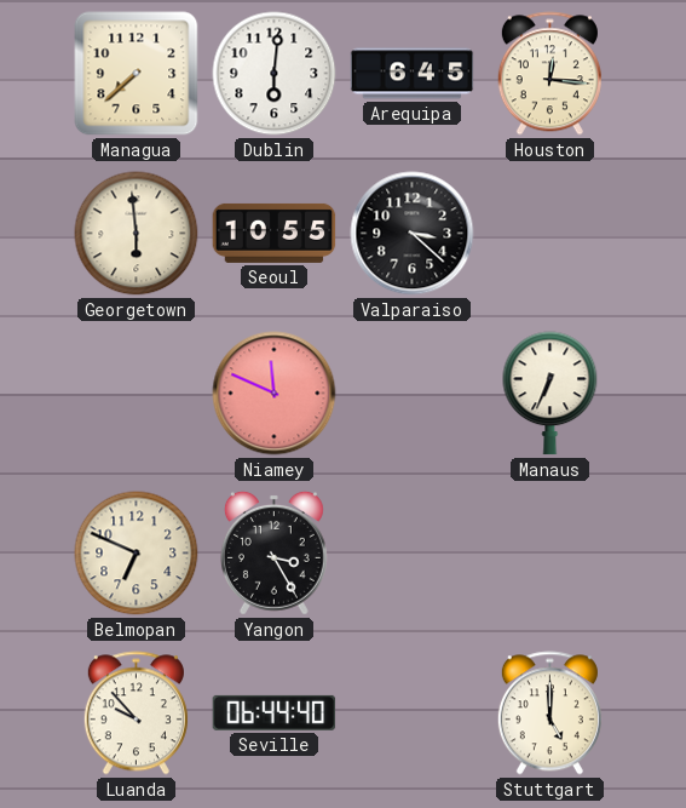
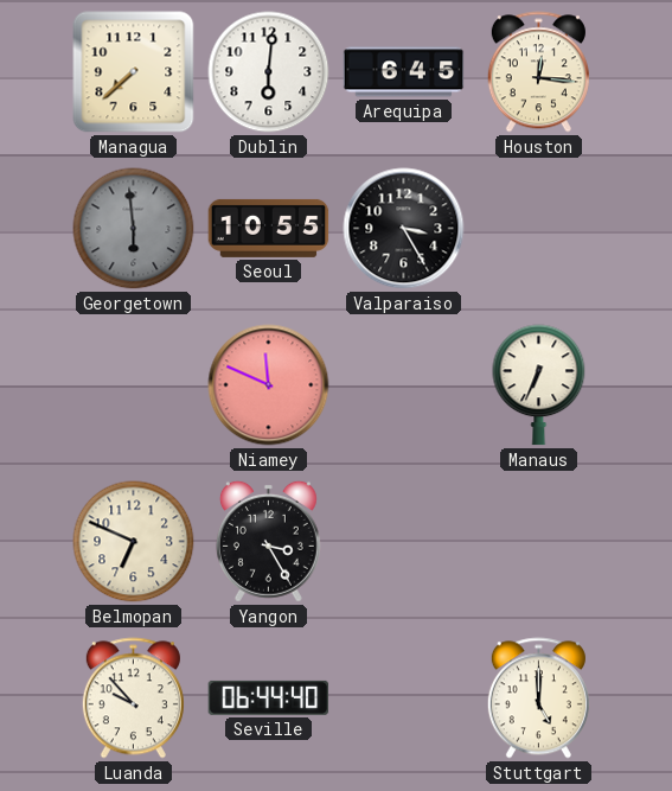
Georgetown dial: cream -> grey
Valparaiso: 3:22 -> 3:25
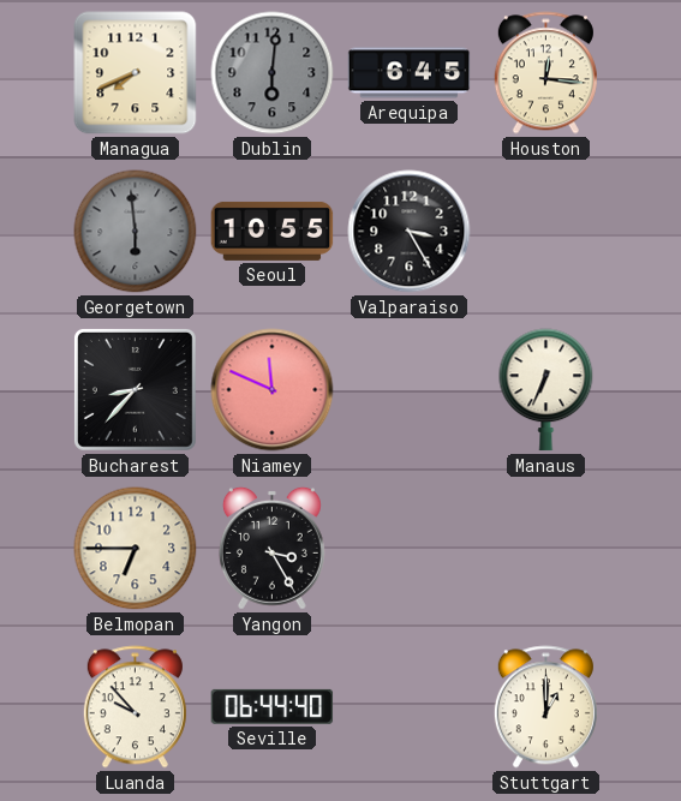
Managua: 7:38 -> 7:41
Dublin dial: white -> grey
Bucharest: none -> 8:37
Belmopan: 6:49 -> 6:45
Stuttgart: 5:00 -> 1:00
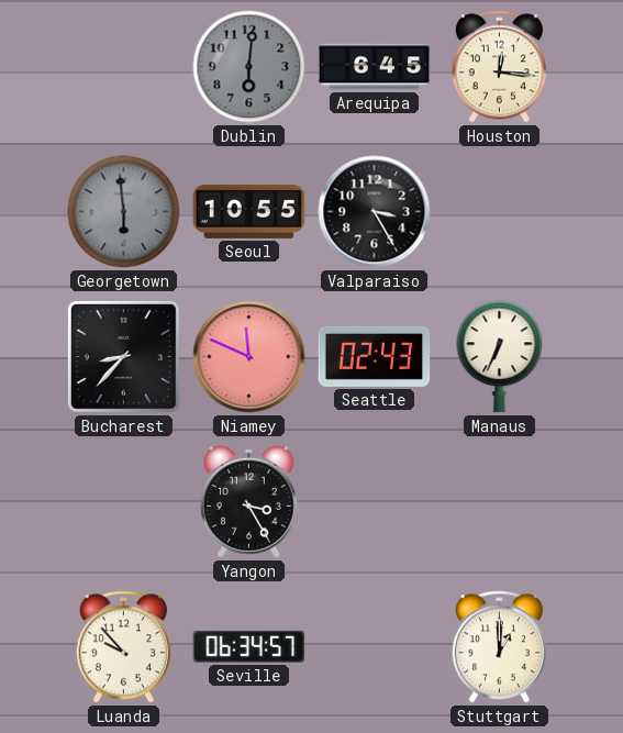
Managua: 7:41 -> none
Seattle: none -> 02:43
Belmopan: 6:45 -> none
Seville: 06:44 -> 06:34
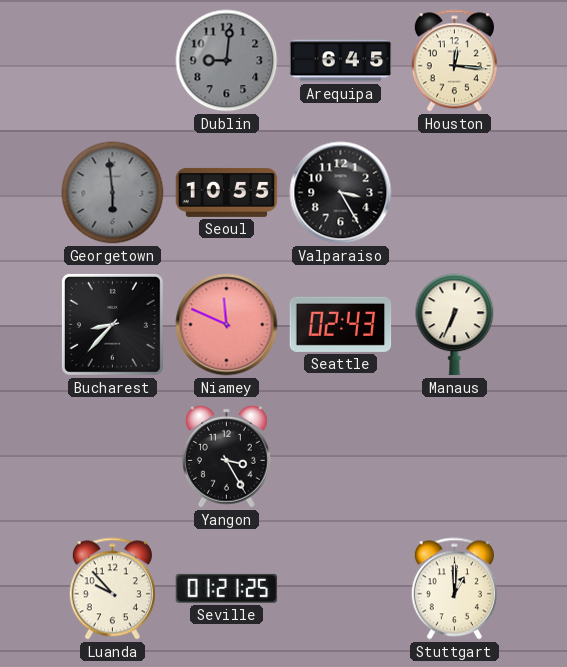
Dublin: 6:01 -> 9:01
Seville: 06:34 -> 01:21
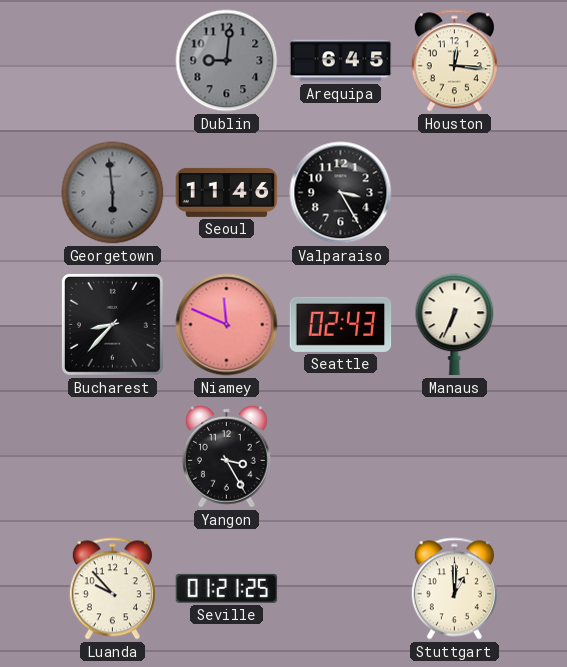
Seoul: 10:55 -> 11:46
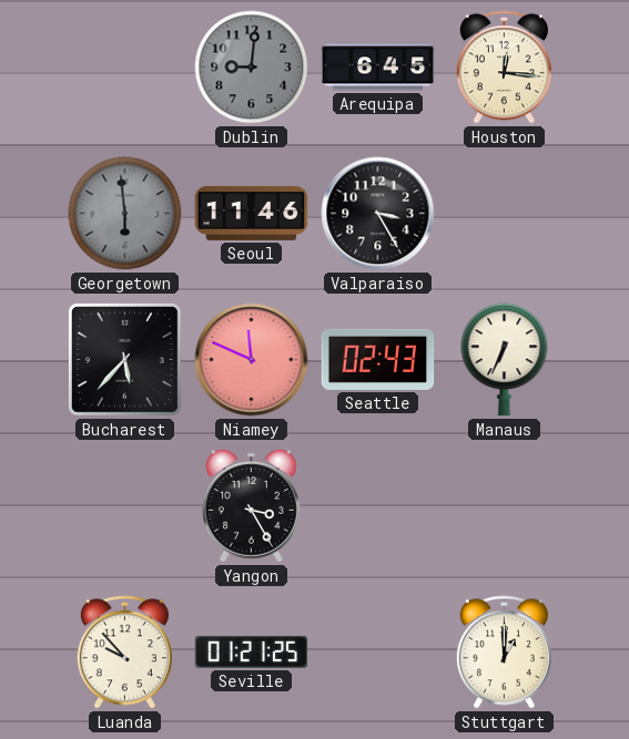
Bucharest: 8:37 -> 5:37
